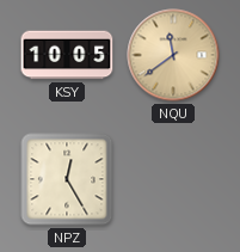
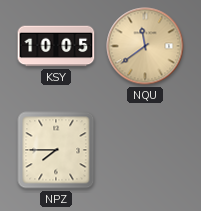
NPZ: 12:25 -> 7:45
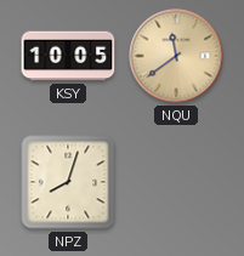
NPZ: 7:45 -> 8:03
